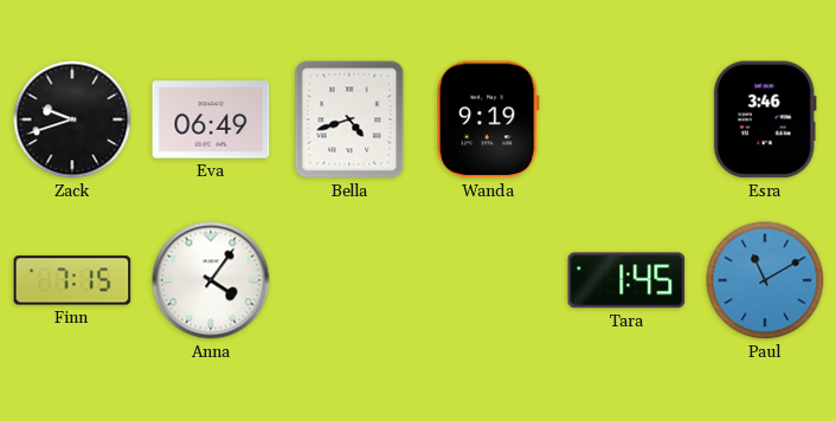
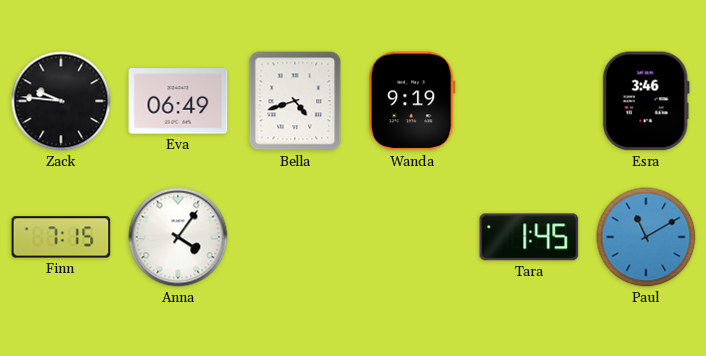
Zack: 9:42 -> 9:46
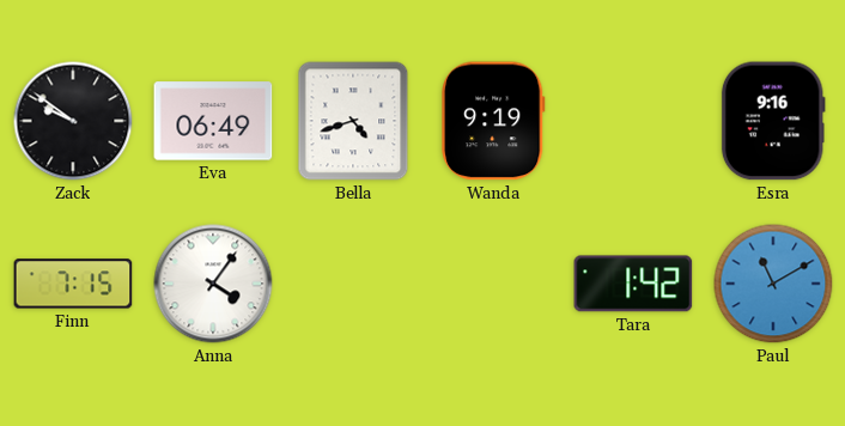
Zack: 9:46 -> 9:51
Esra: 3:46 -> 9:16
Tara: 1:45 -> 1:42
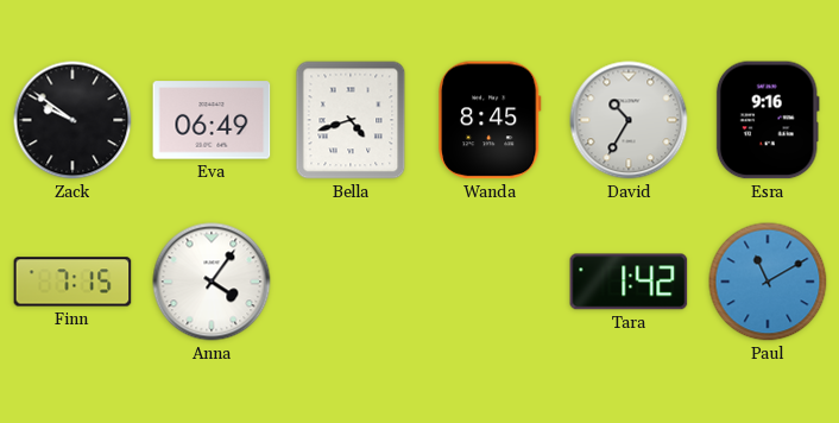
Wanda: 9:19 -> 8:45
David: none -> 10:35
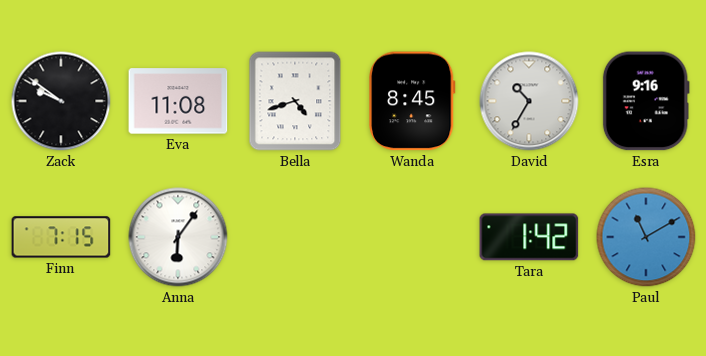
Eva: 06:49 -> 11:08
Anna: 4:06 -> 6:06
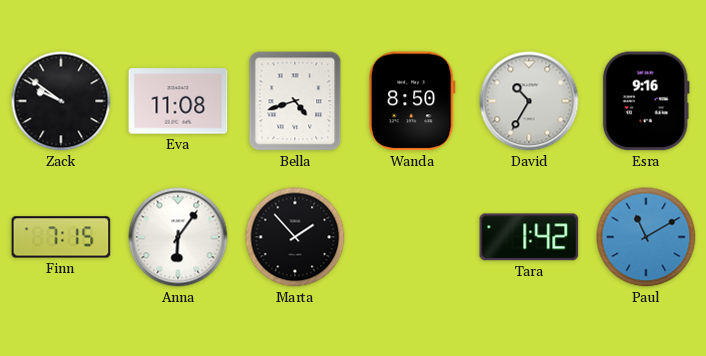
Wanda: 8:45 -> 8:50
Marta: none -> 1:53
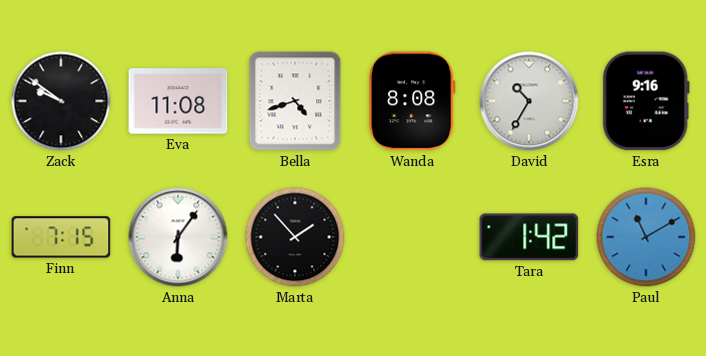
Wanda: 8:50 -> 8:08
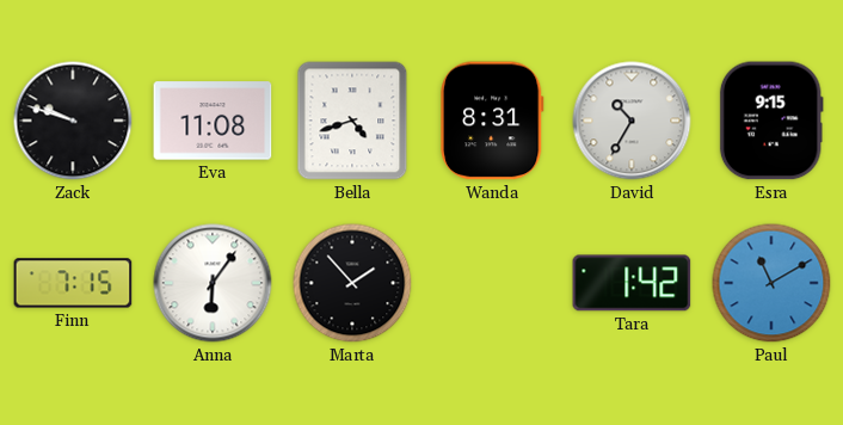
Zack: 9:51 -> 9:48
Wanda: 8:08 -> 8:31
Esra: 9:16 -> 9:15
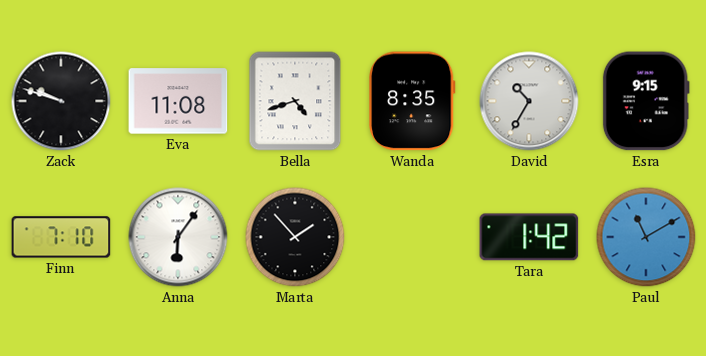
Wanda: 8:31 -> 8:35
Finn: 7:15 -> 7:10
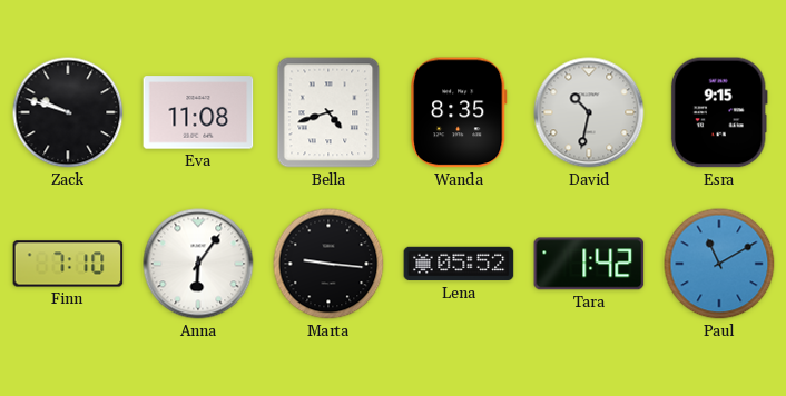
David: 10:35 -> 10:32
Marta: 1:53 -> 9:16
Lena: none -> 05:52
